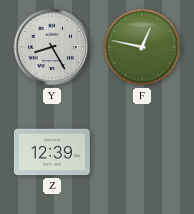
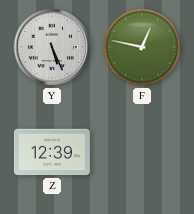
Y: 8:25 -> 5:26
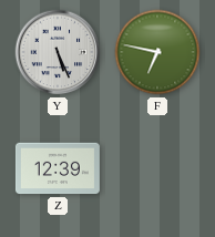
F: 12:47 -> 6:47
